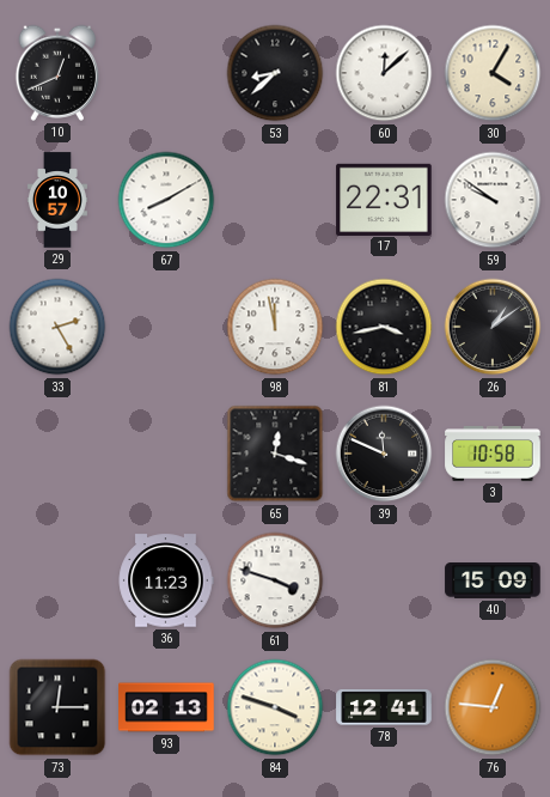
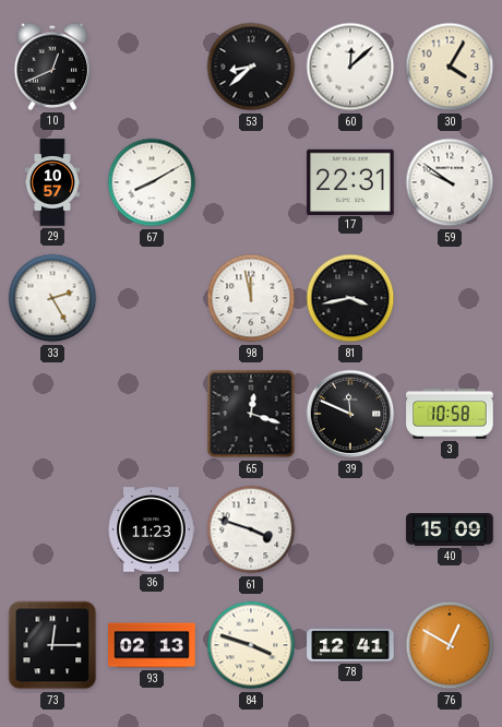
26: 1:09 -> none
76: 12:46 -> 12:50
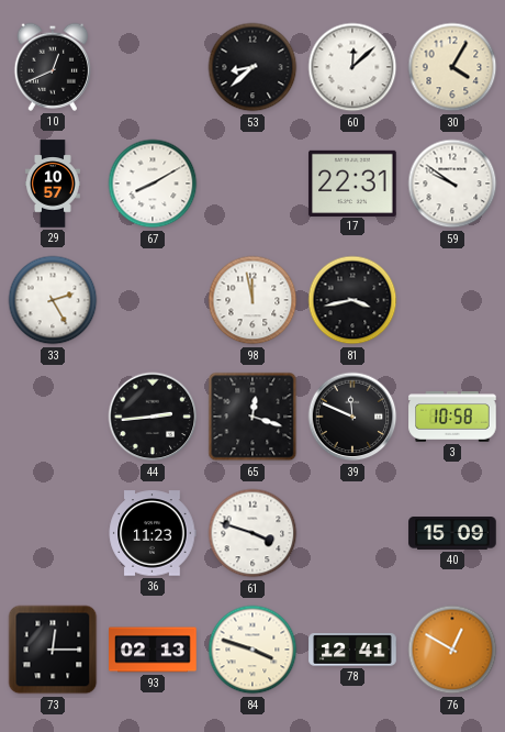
44: none -> 2:44
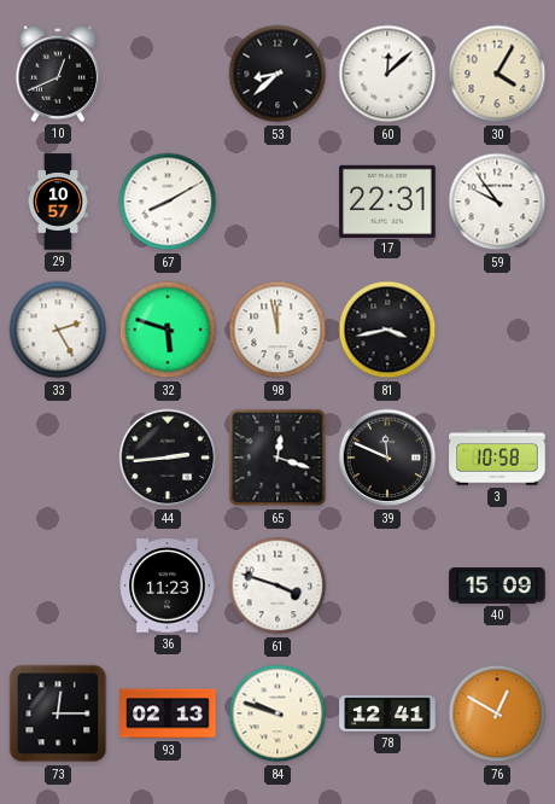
59: 9:51 -> 9:54
32: none -> 5:48
84: 3:48 -> 9:48
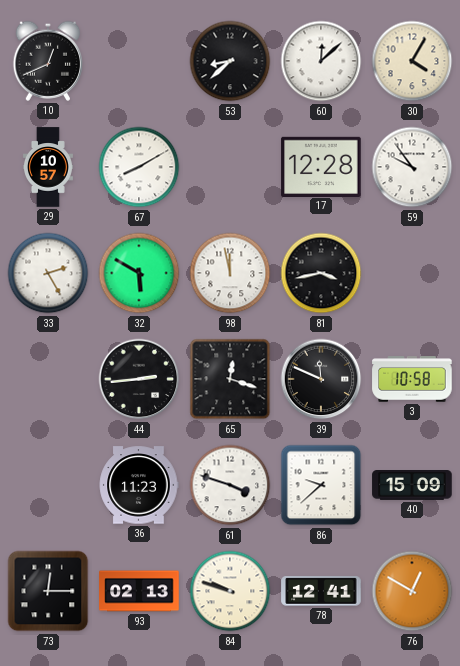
17: 22:31 -> 12:28
32: 5:48 -> 5:50
86: none -> 9:38
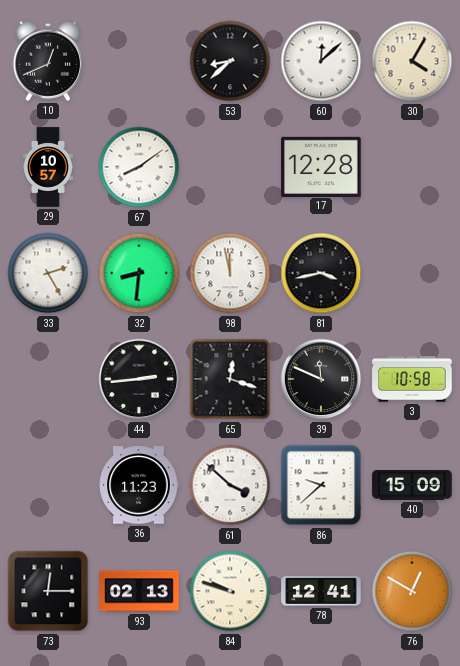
67: 8:10 -> 8:09
59: 9:54 -> none
32: 5:50 -> 8:31
61: 3:48 -> 3:52
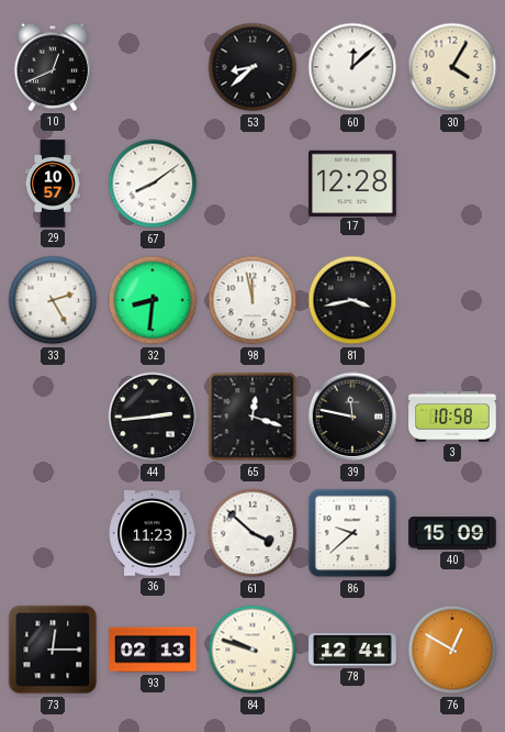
39: 11:49 -> 11:47
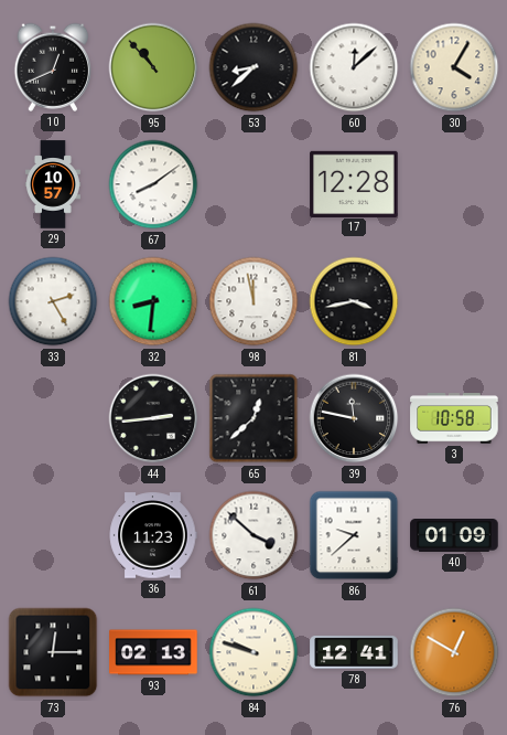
95: none -> 10:53
65: 12:18 -> 12:38
40: 15:09 -> 01:09
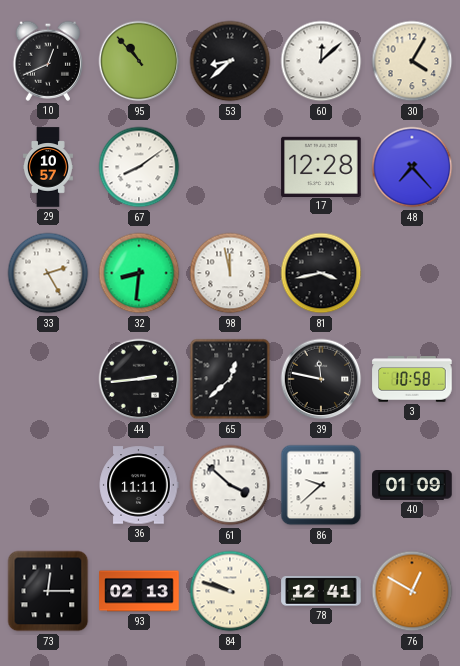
48: none -> 7:23
36: 11:23 -> 11:11
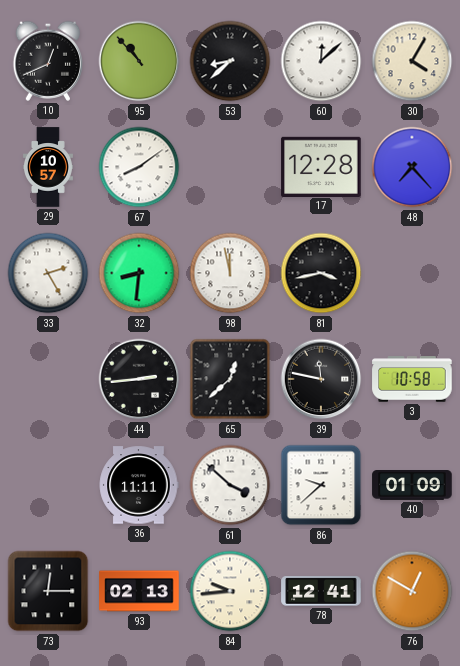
84: 9:48 -> 9:44
